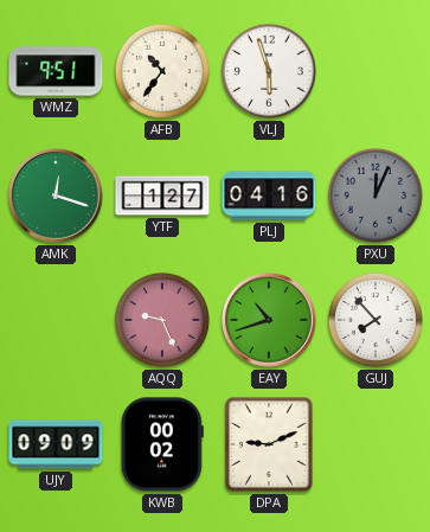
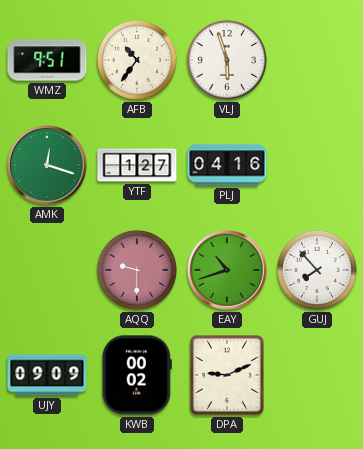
PXU: 12:04 -> none
AQQ: 9:26 -> 9:30
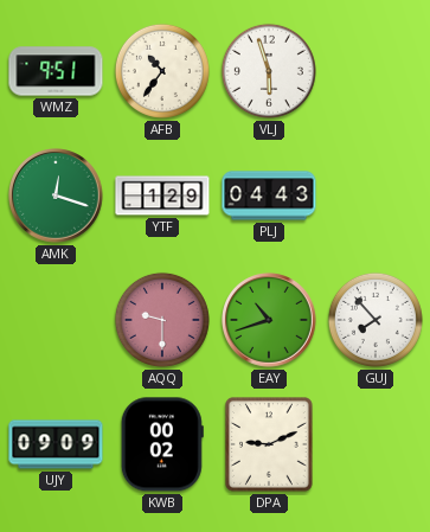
YTF: 1:27 -> 1:29
PLJ: 04:16 -> 04:43
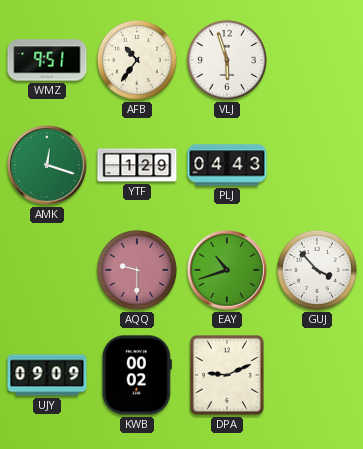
GUJ: 7:53 -> 3:53
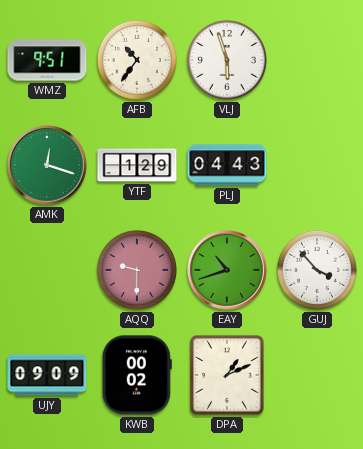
DPA: 9:11 -> 1:11
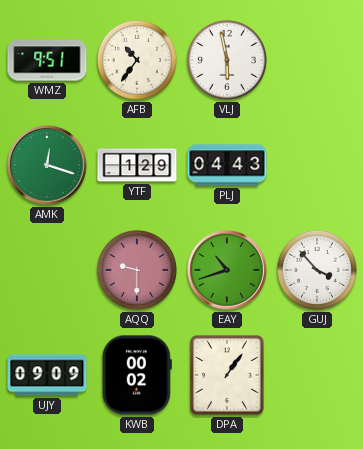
VLJ: 5:57 -> 5:58
DPA: 1:11 -> 1:06
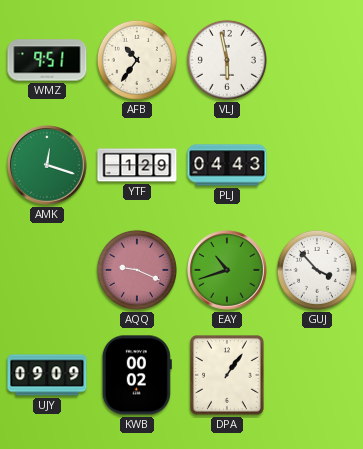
AQQ: 9:30 -> 9:19
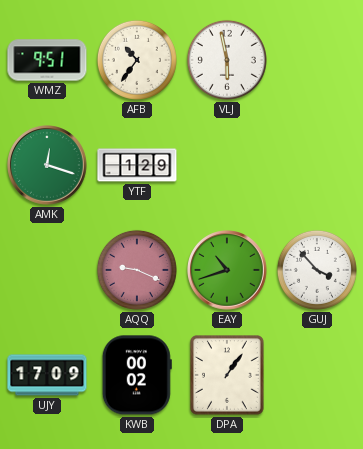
PLJ: 04:43 -> none
UJY: 09:09 -> 17:09
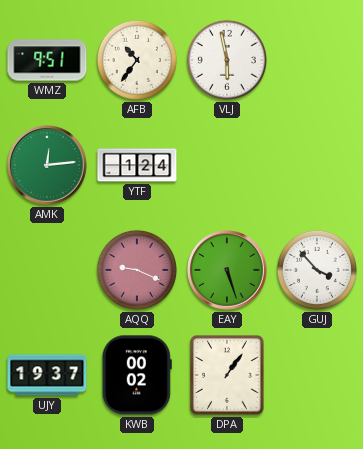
AMK: 12:18 -> 12:14
YTF: 1:29 -> 1:24
EAY: 10:42 -> 5:27
UJY: 17:09 -> 19:37
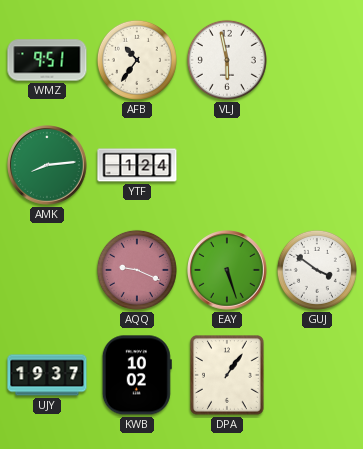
AMK: 12:14 -> 8:14
GUJ: 3:53 -> 3:51
KWB: 00:02 -> 10:02
